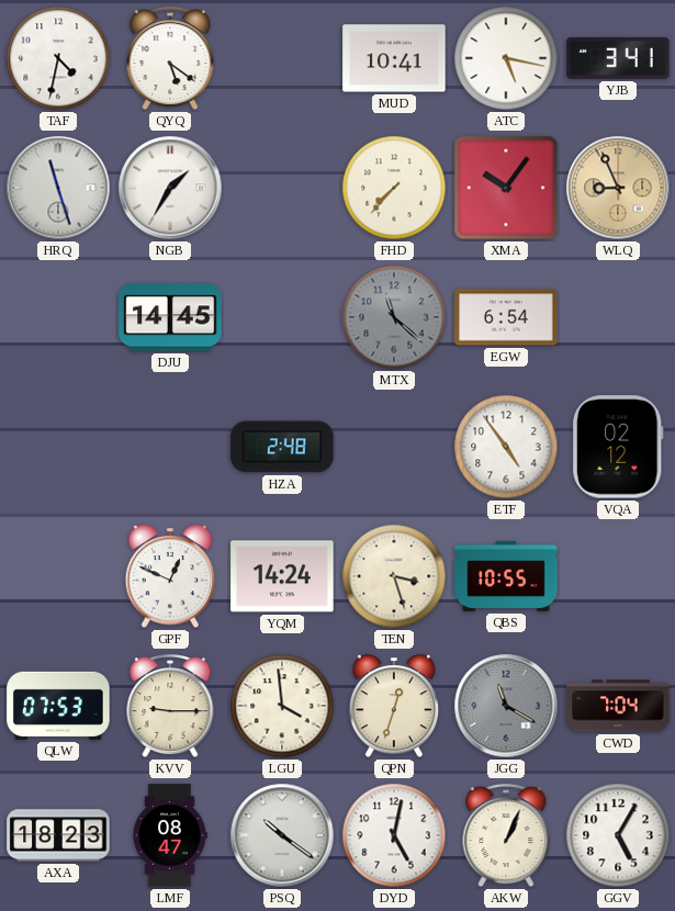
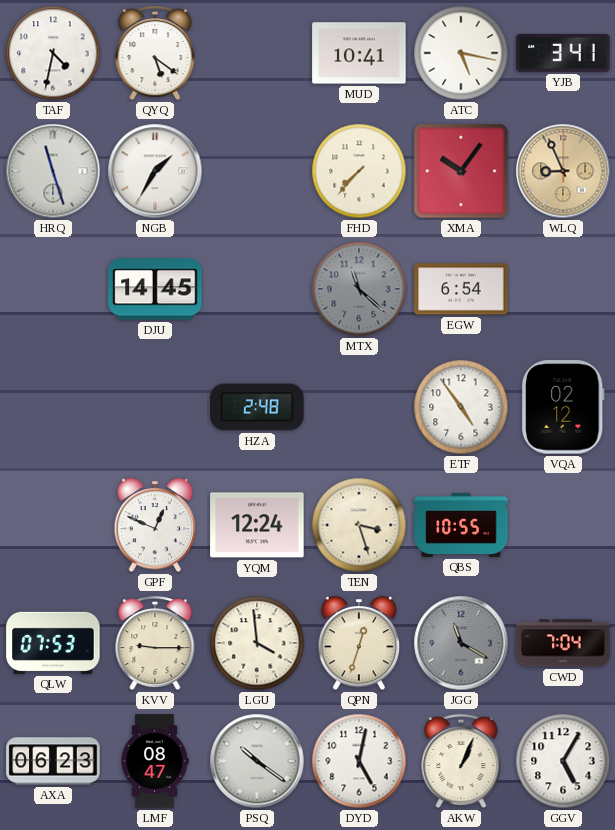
YQM: 14:24 -> 12:24
AXA: 18:23 -> 06:23
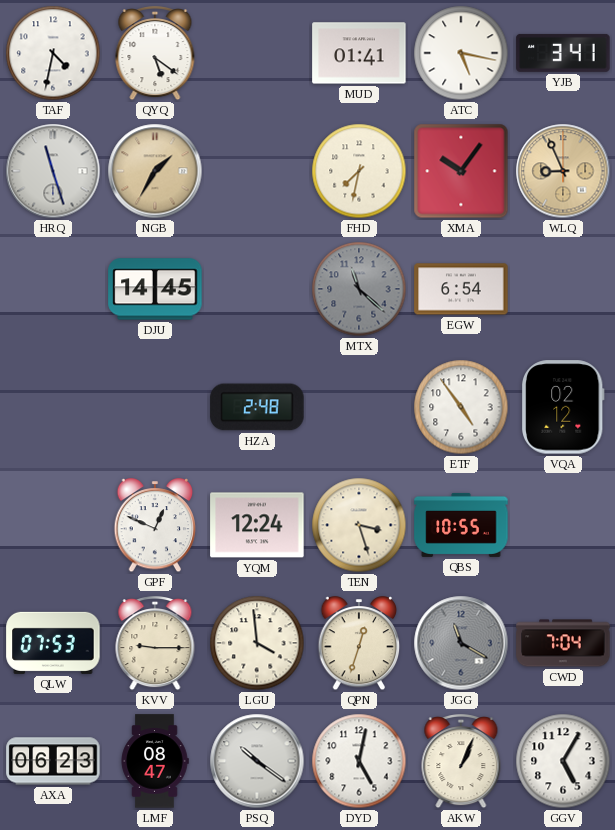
MUD: 10:41 -> 01:41
NGB dial: white -> champagne
FHD: 7:37 -> 7:32
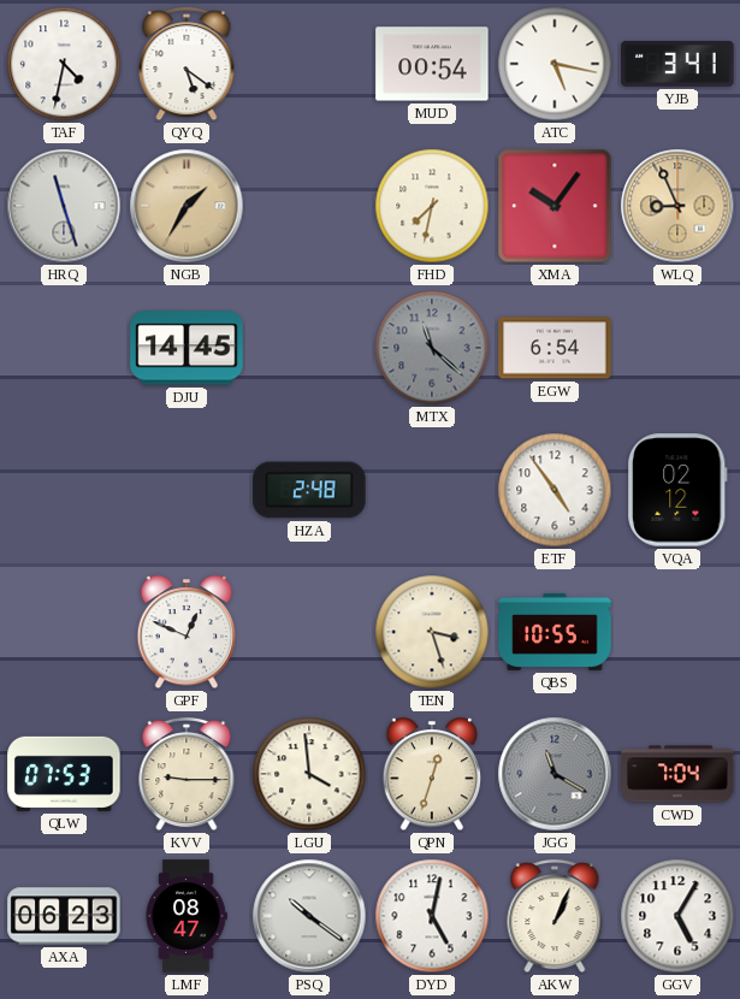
MUD: 01:41 -> 00:54
YQM: 12:24 -> none
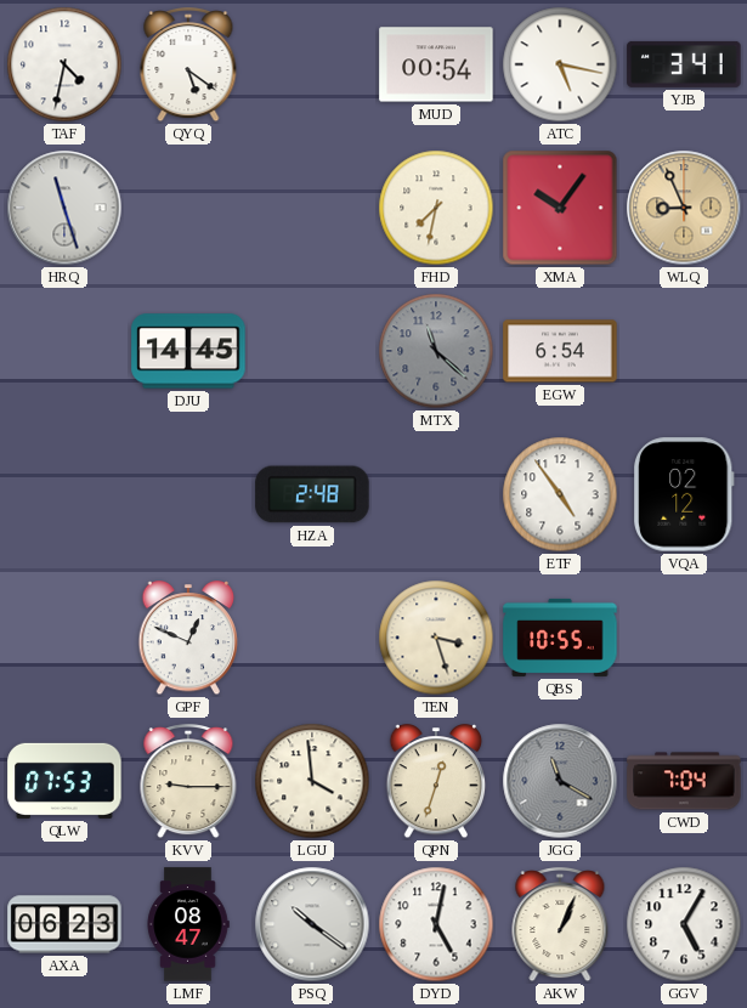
NGB: 1:35 -> none
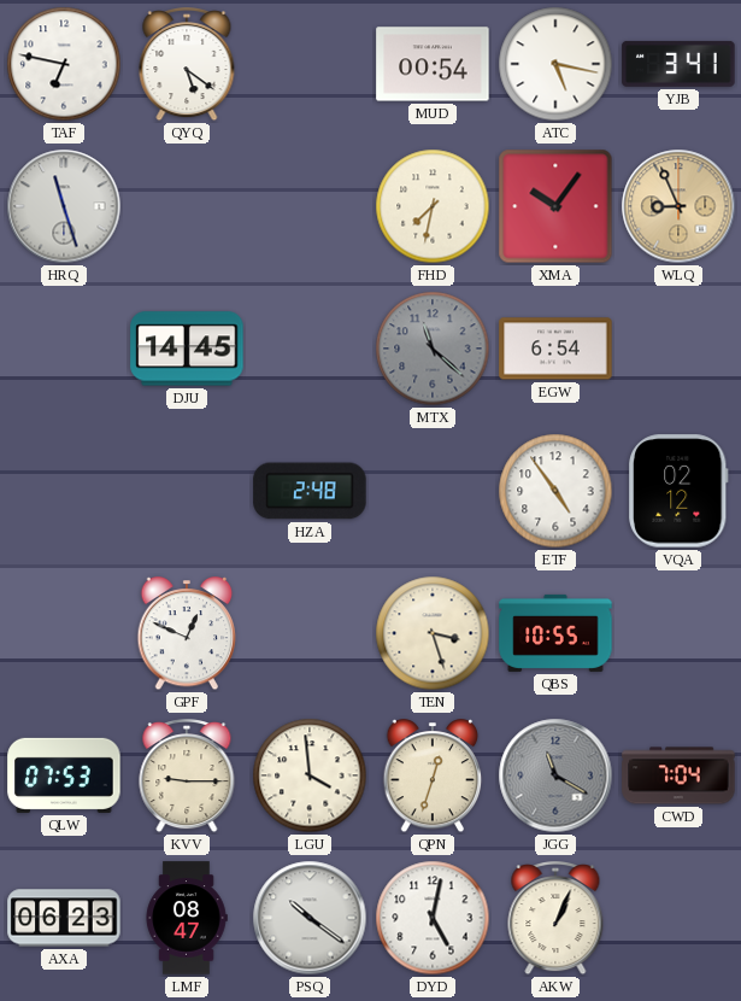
TAF: 4:32 -> 6:47
GGV: 5:05 -> none
